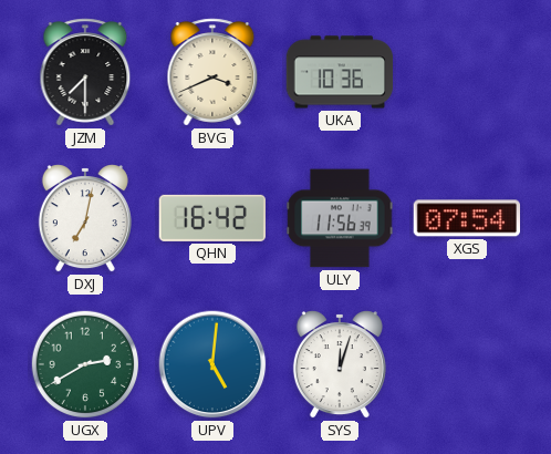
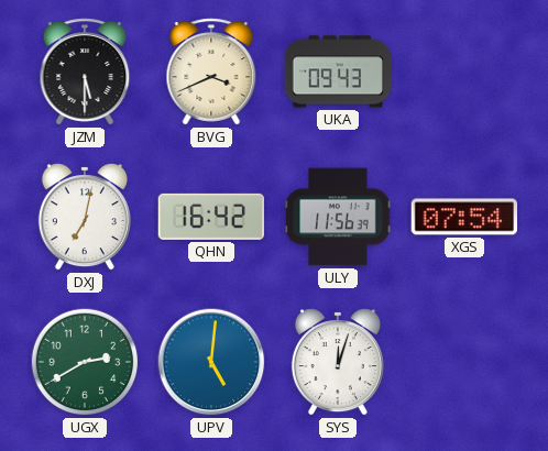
JZM: 7:30 -> 5:30
UKA: 10:36 -> 09:43
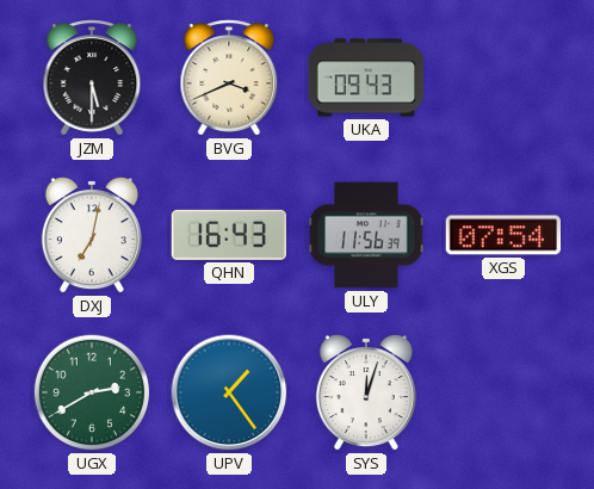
QHN: 16:42 -> 16:43
UPV: 5:01 -> 1:24
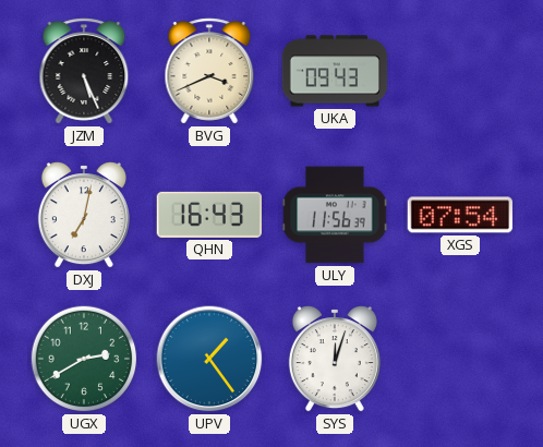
JZM: 5:30 -> 5:26
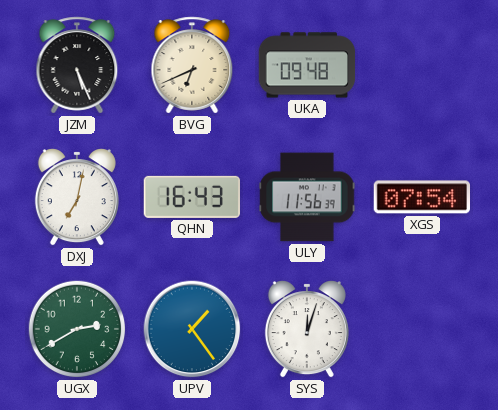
BVG: 3:41 -> 6:41
UKA: 09:43 -> 09:48
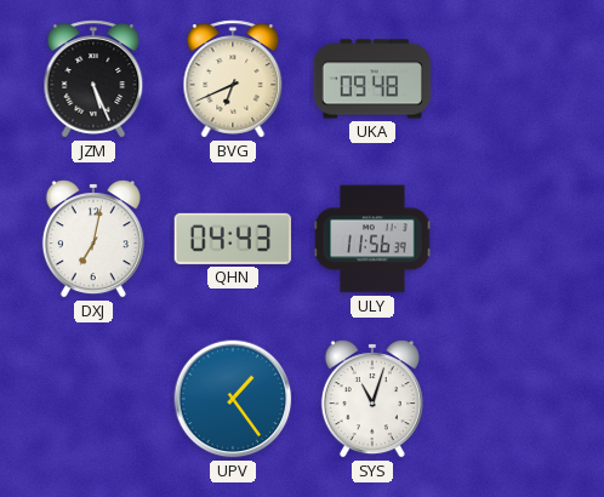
QHN: 16:43 -> 04:43
XGS: 07:54 -> none
UGX: 2:40 -> none
SYS: 12:03 -> 11:03
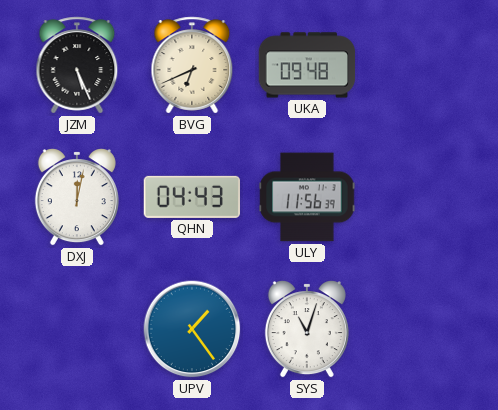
DXJ: 7:02 -> 12:02
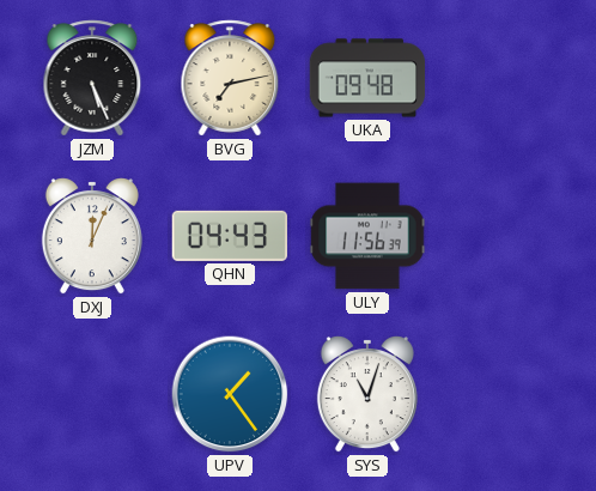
BVG: 6:41 -> 7:13
DXJ: 12:02 -> 12:04
